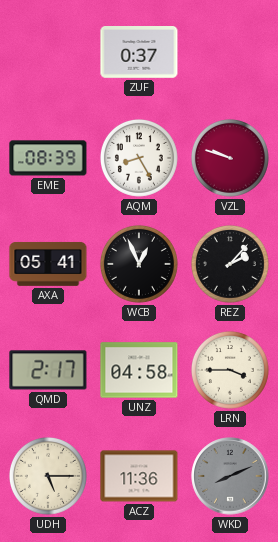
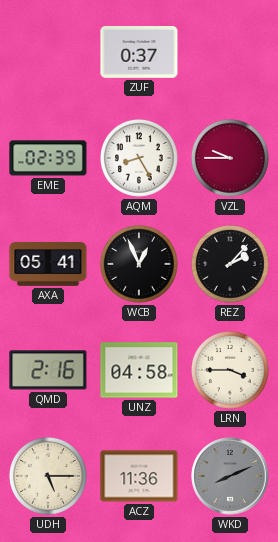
EME: 08:39 -> 02:39
VZL: 9:48 -> 9:45
QMD: 2:17 -> 2:16
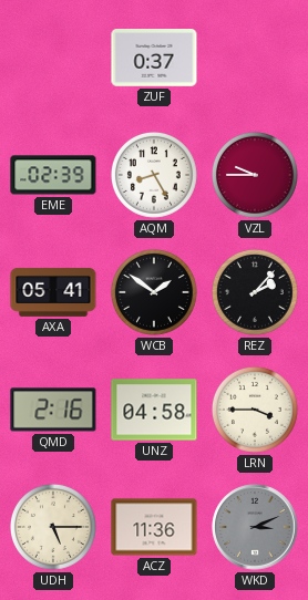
WCB: 12:56 -> 1:51
WKD: 8:11 -> 3:11
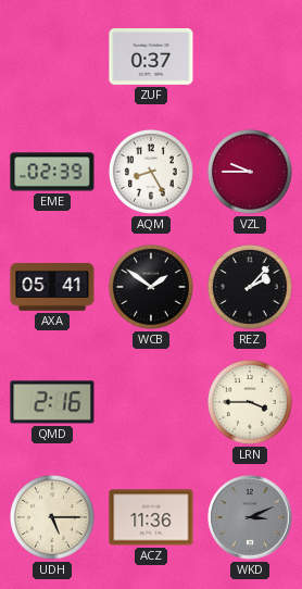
UNZ: 04:58 -> none
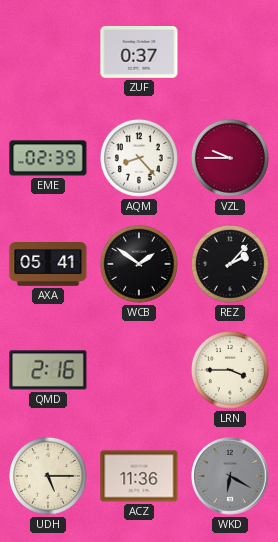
AQM: 8:25 -> 8:23
WKD: 3:11 -> 6:20
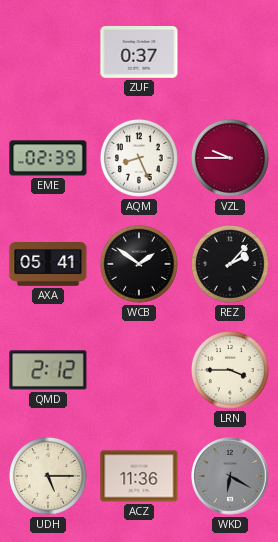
AQM: 8:23 -> 8:26
QMD: 2:16 -> 2:12
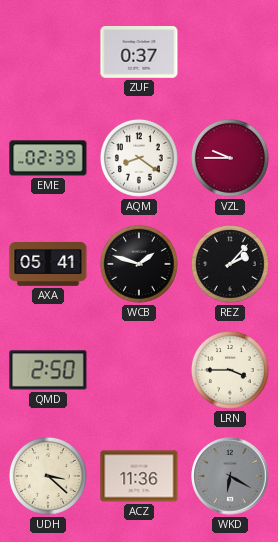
AQM: 8:26 -> 8:21
WCB: 1:51 -> 1:48
QMD: 2:12 -> 2:50
UDH: 5:15 -> 3:22
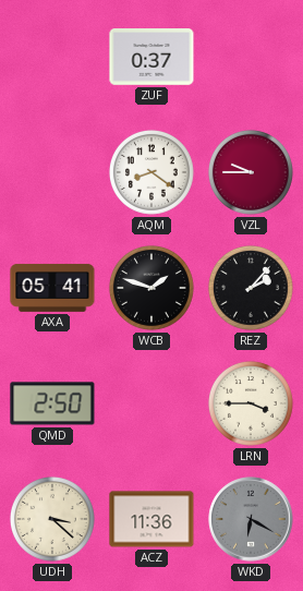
EME: 02:39 -> none
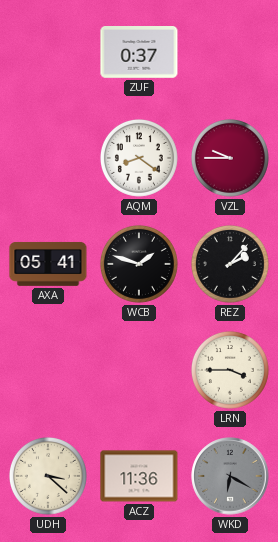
QMD: 2:50 -> none
